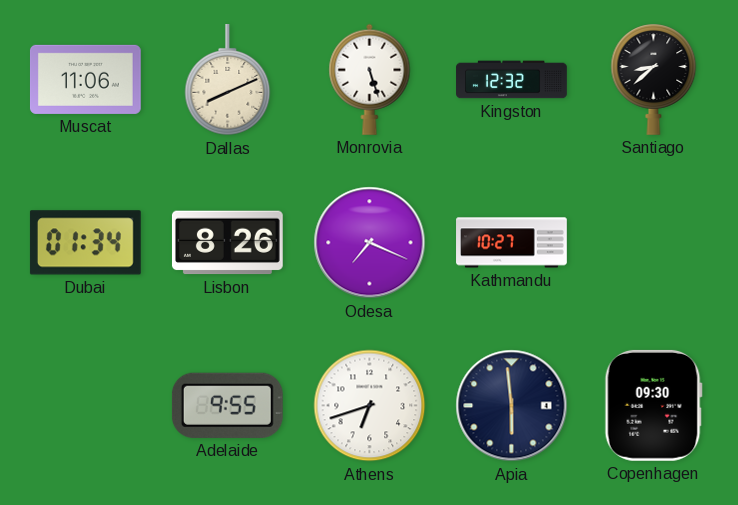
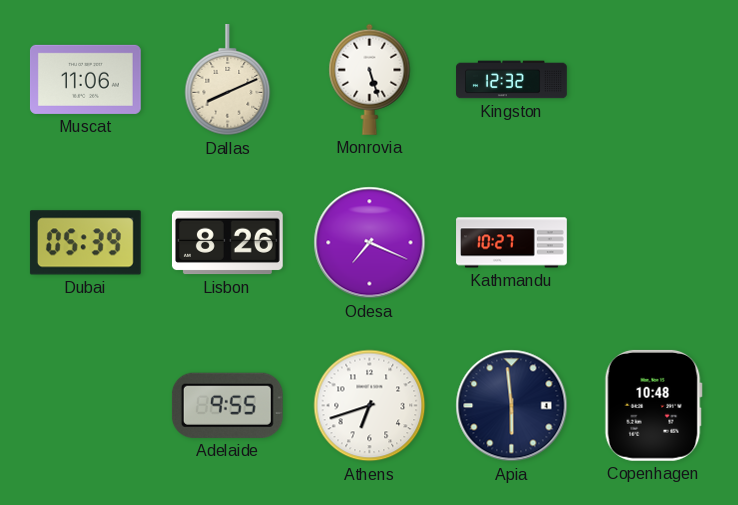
Santiago: 8:38 -> none
Dubai: 01:34 -> 05:39
Copenhagen: 09:30 -> 10:48
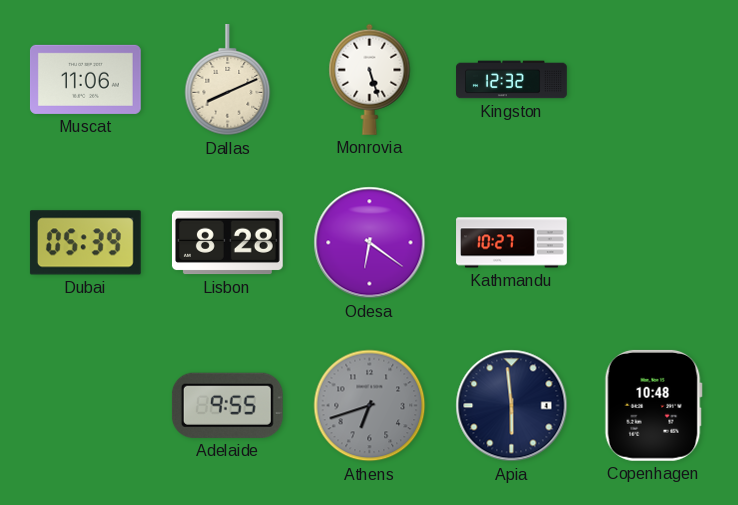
Lisbon: 8:26 -> 8:28
Odesa: 7:19 -> 6:21
Athens dial: white -> grey
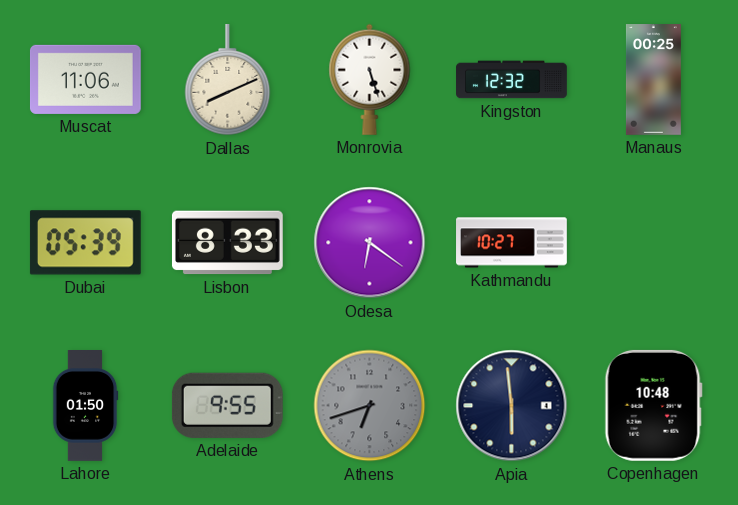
Manaus: none -> 00:25
Lisbon: 8:28 -> 8:33
Lahore: none -> 01:50
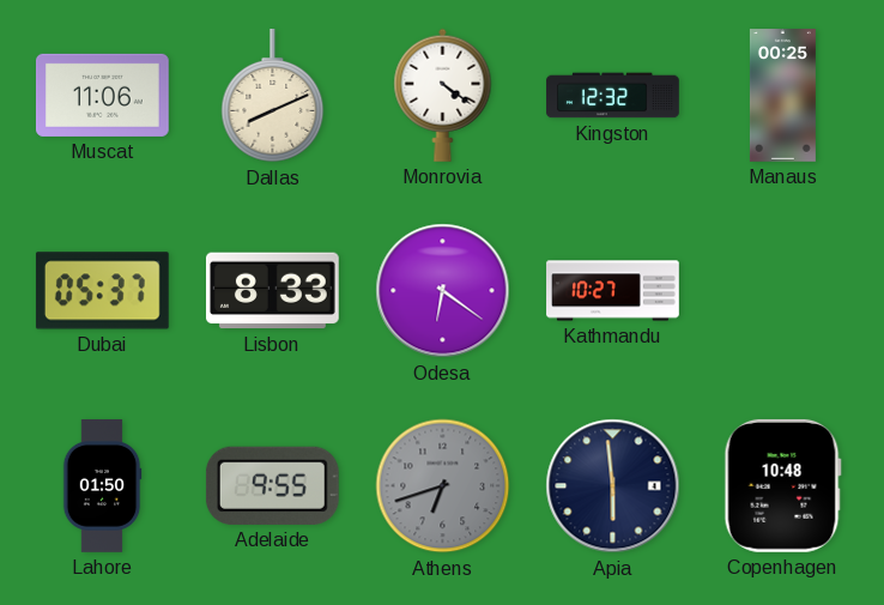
Monrovia: 5:27 -> 4:21
Dubai: 05:39 -> 05:37
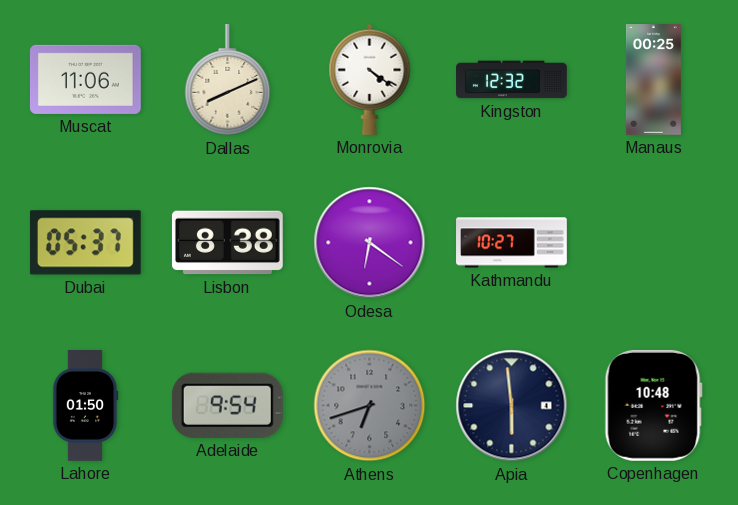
Lisbon: 8:33 -> 8:38
Adelaide: 9:55 -> 9:54
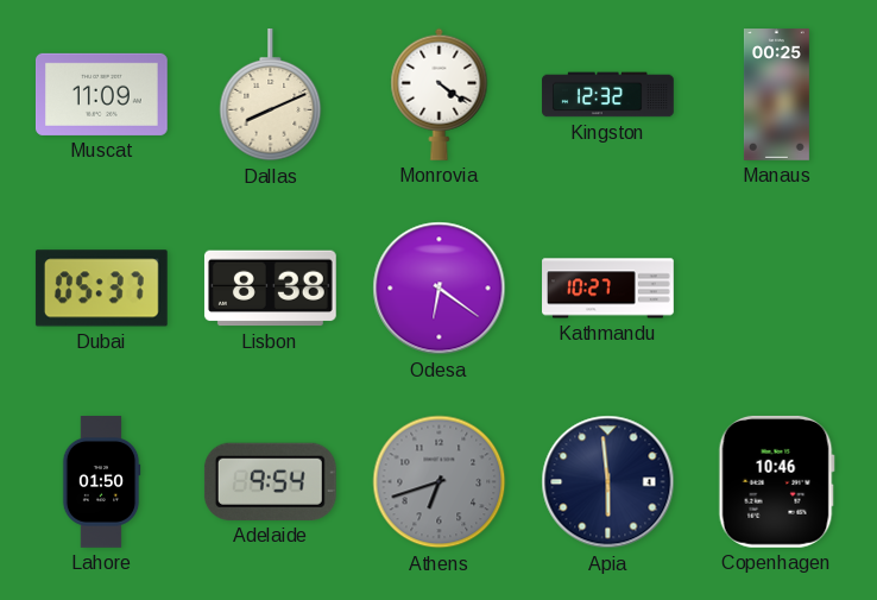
Muscat: 11:06 -> 11:09
Copenhagen: 10:48 -> 10:46
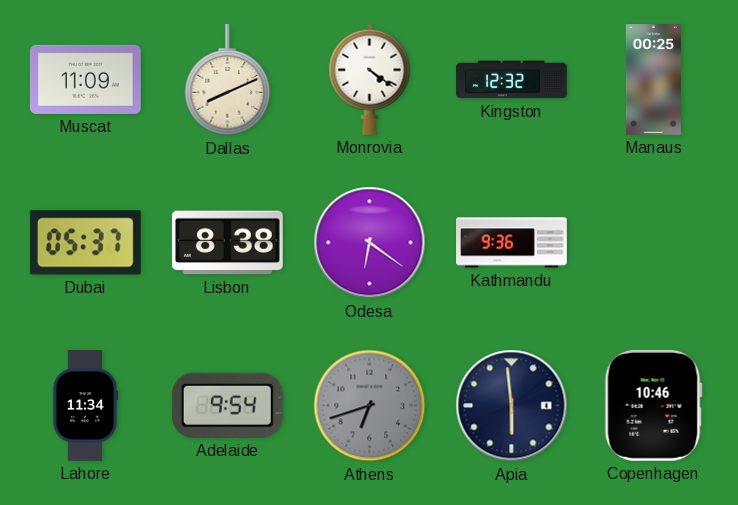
Kathmandu: 10:27 -> 9:36
Lahore: 01:50 -> 11:34
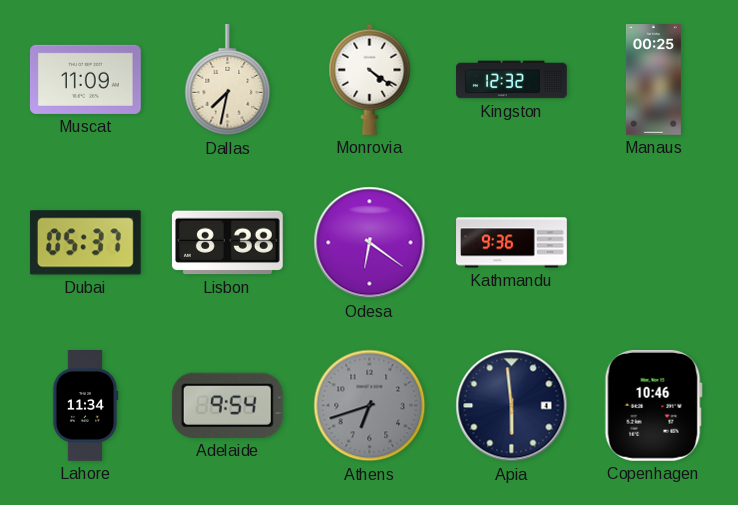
Dallas: 8:11 -> 7:32
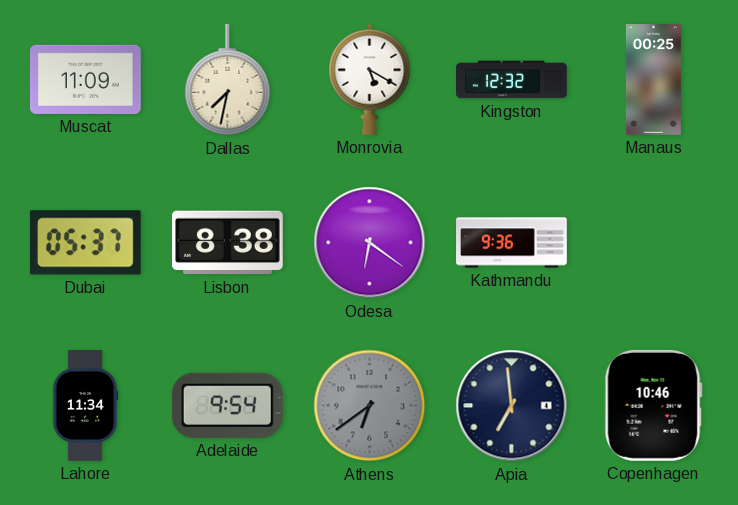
Monrovia: 4:21 -> 5:20
Athens: 6:42 -> 6:39
Apia: 5:59 -> 6:59
